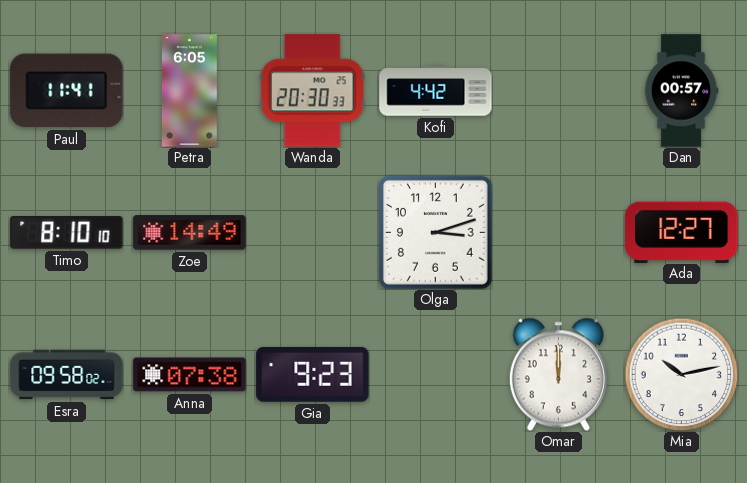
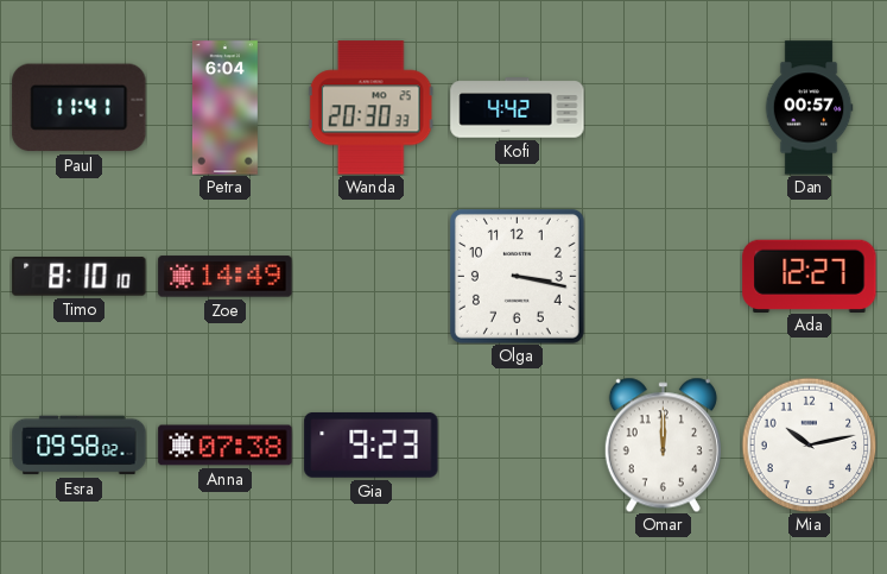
Petra: 6:05 -> 6:04
Olga: 3:12 -> 3:17
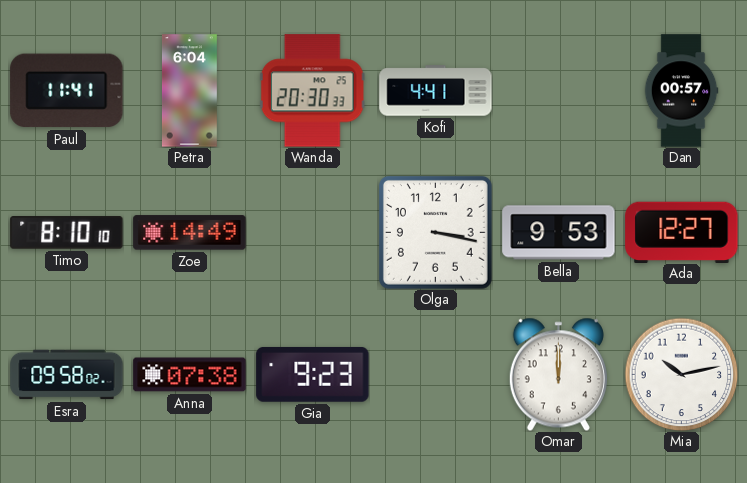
Kofi: 4:42 -> 4:41
Bella: none -> 9:53
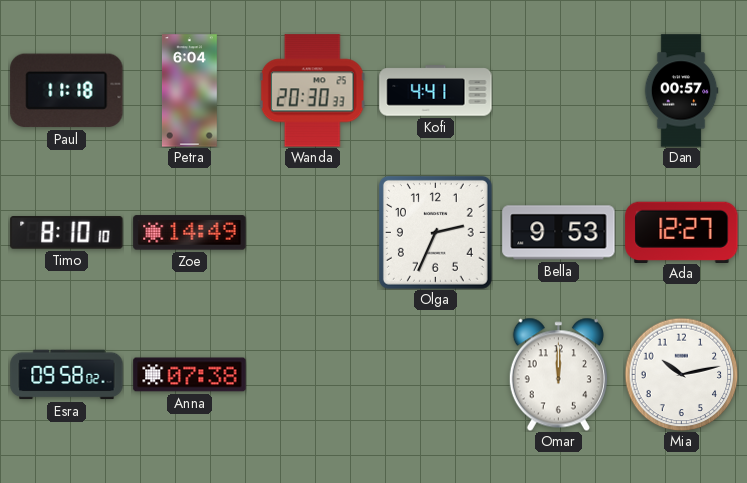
Paul: 11:41 -> 11:18
Olga: 3:17 -> 2:34
Gia: 9:23 -> none
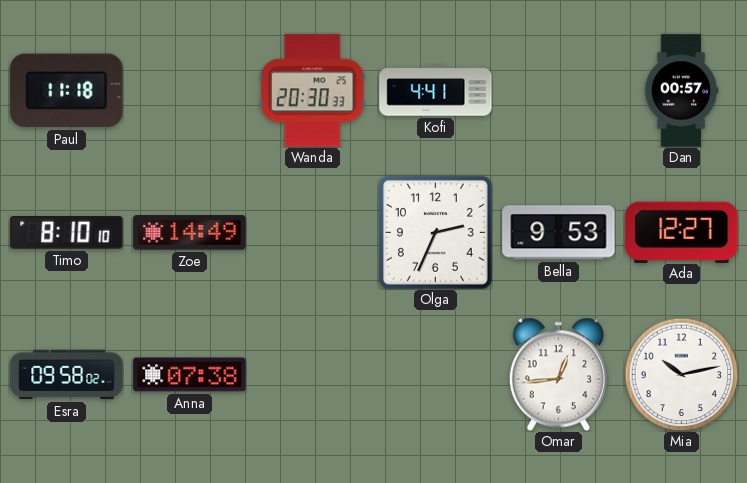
Petra: 6:04 -> none
Omar: 12:00 -> 12:44
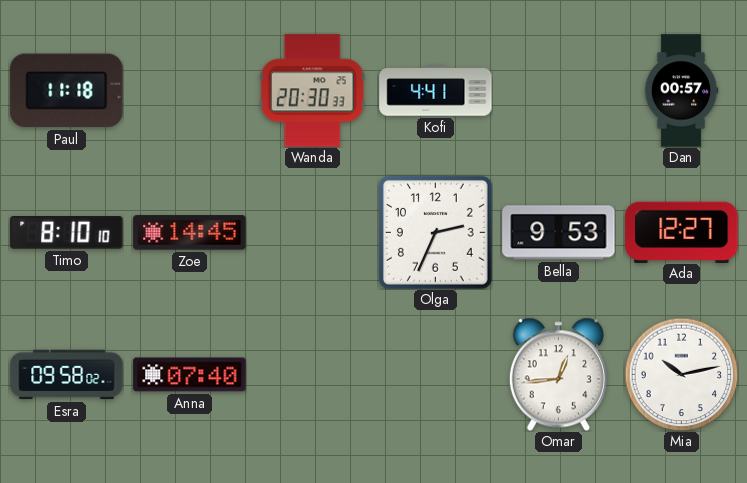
Zoe: 14:49 -> 14:45
Anna: 07:38 -> 07:40
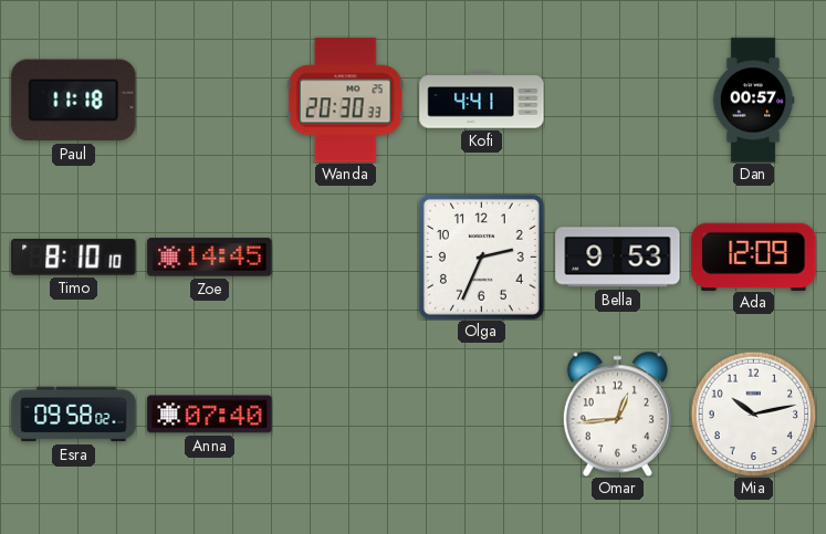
Ada: 12:27 -> 12:09
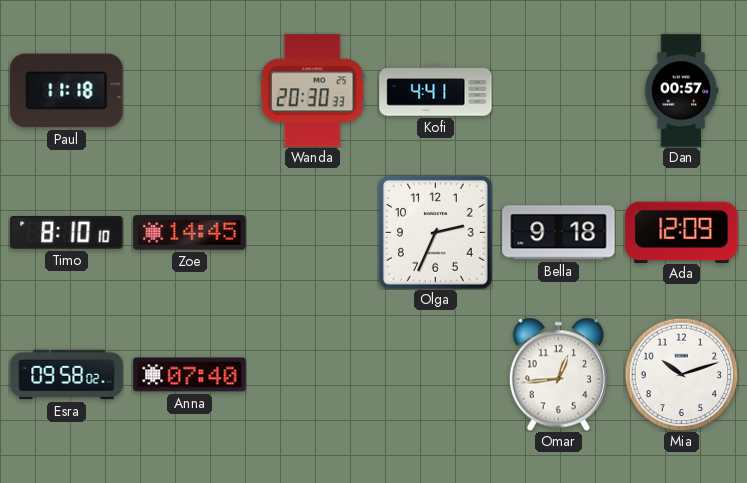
Bella: 9:53 -> 9:18
Mia: 10:13 -> 10:12
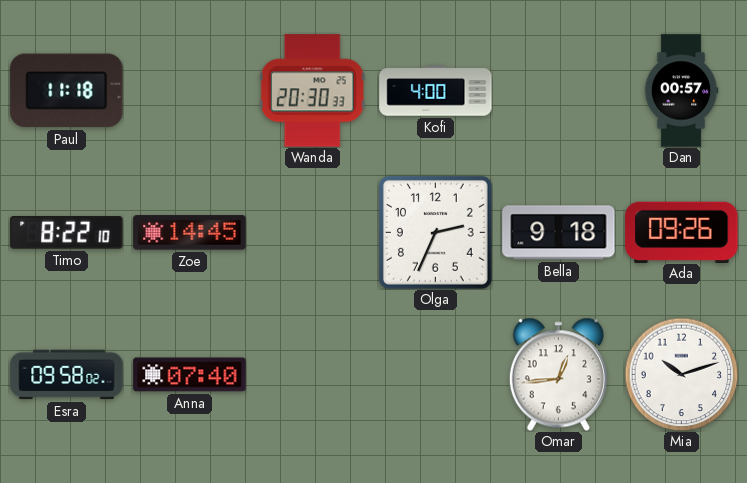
Kofi: 4:41 -> 4:00
Timo: 8:10 -> 8:22
Ada: 12:09 -> 09:26
